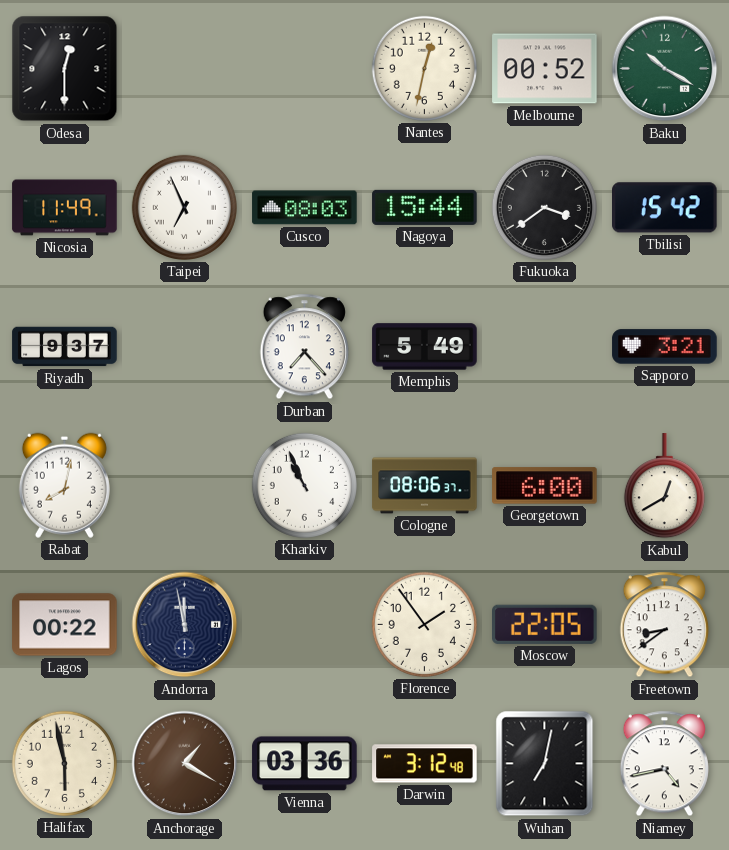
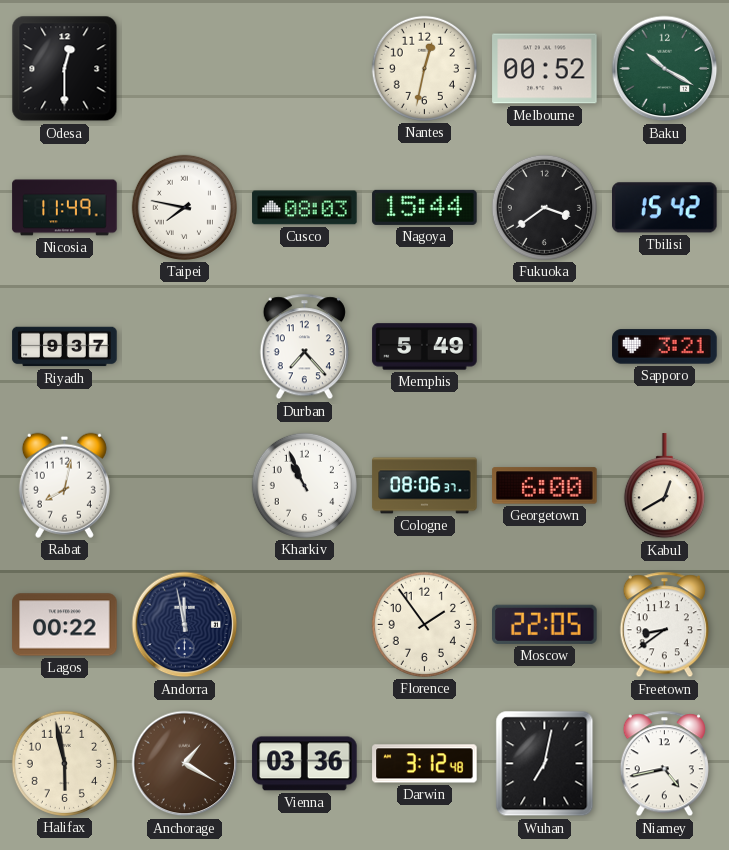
Taipei: 6:56 -> 7:47
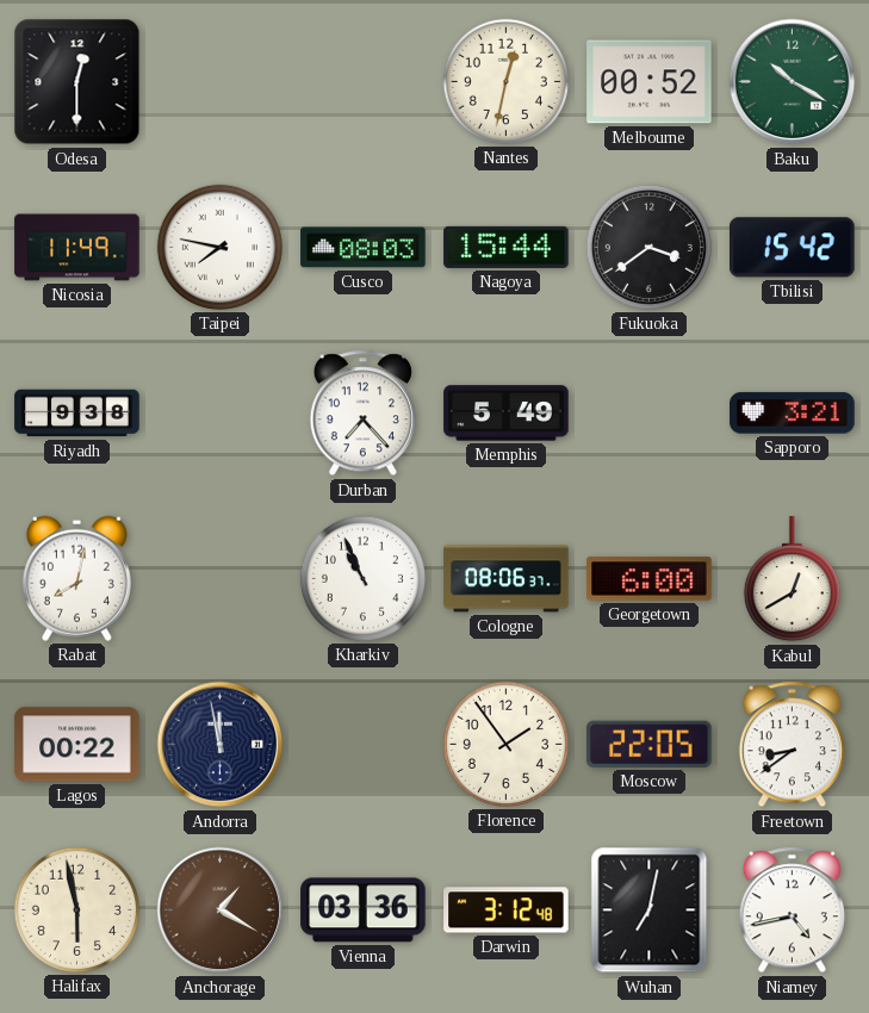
Riyadh: 9:37 -> 9:38
